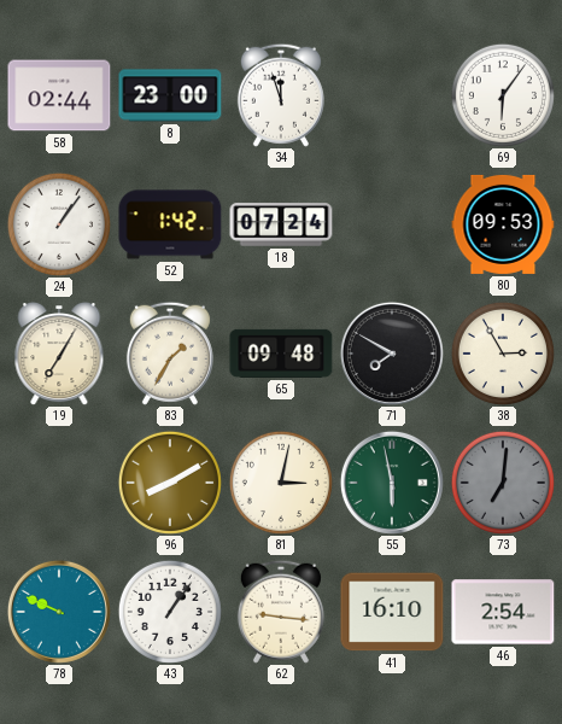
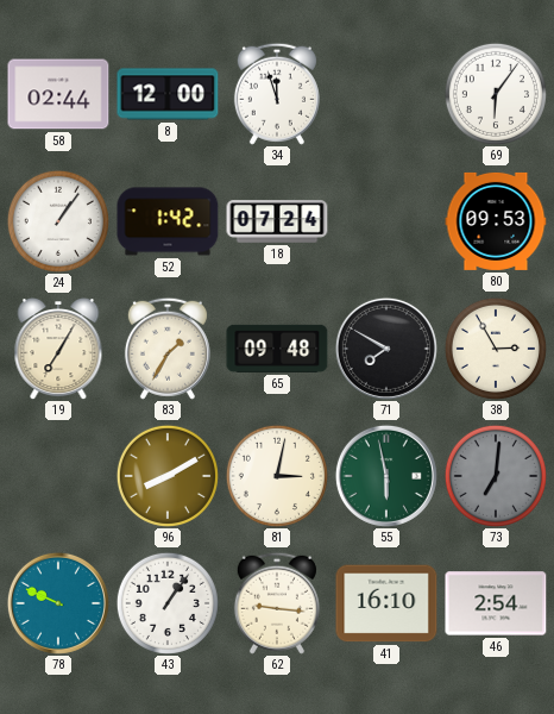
8: 23:00 -> 12:00
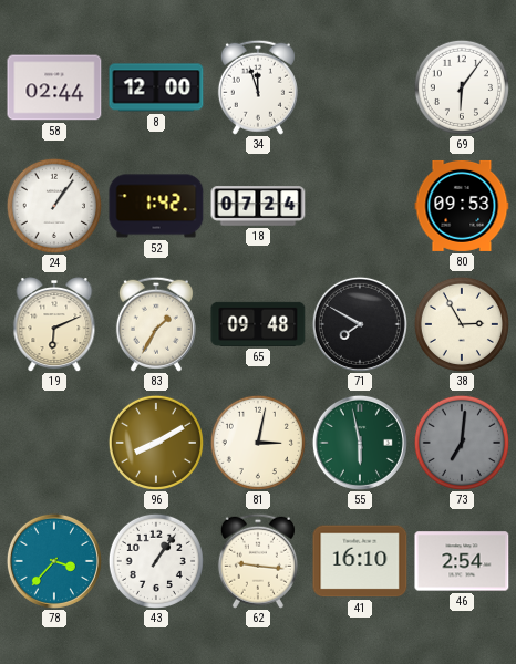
19: 7:05 -> 6:11
78: 9:49 -> 3:37
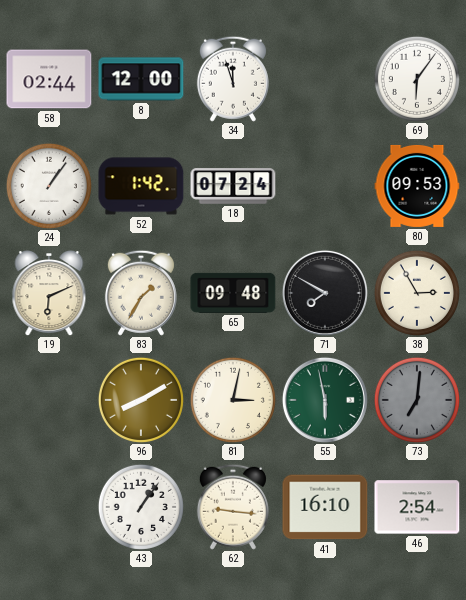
78: 3:37 -> none
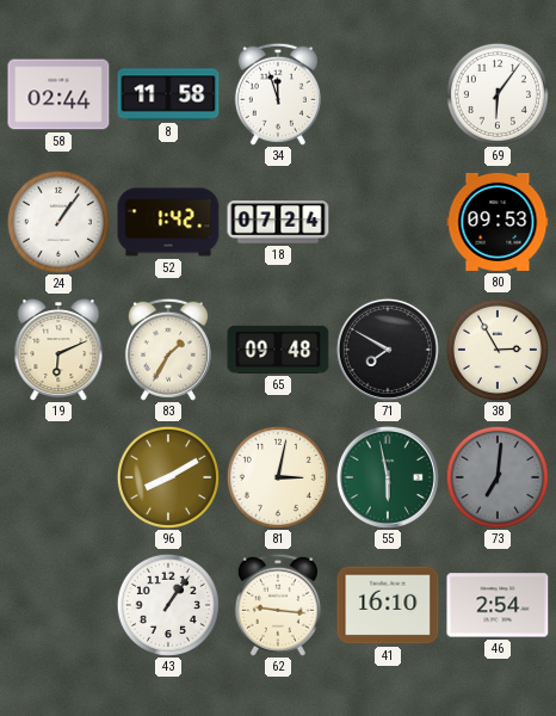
8: 12:00 -> 11:58
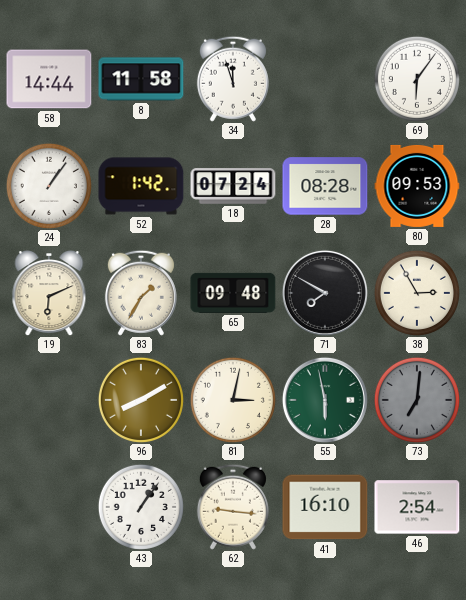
58: 02:44 -> 14:44
28: none -> 08:28
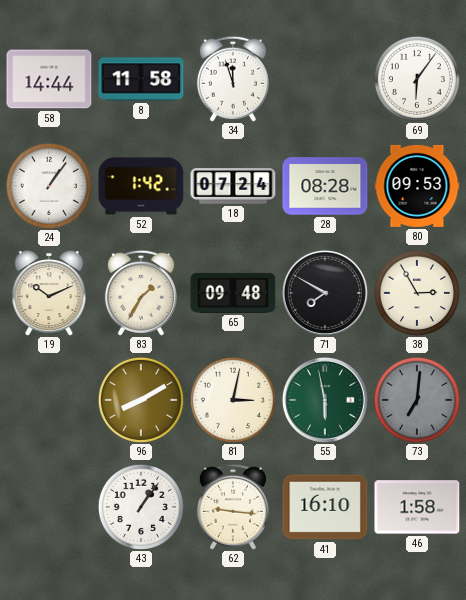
19: 6:11 -> 10:11
46: 2:54 -> 1:58
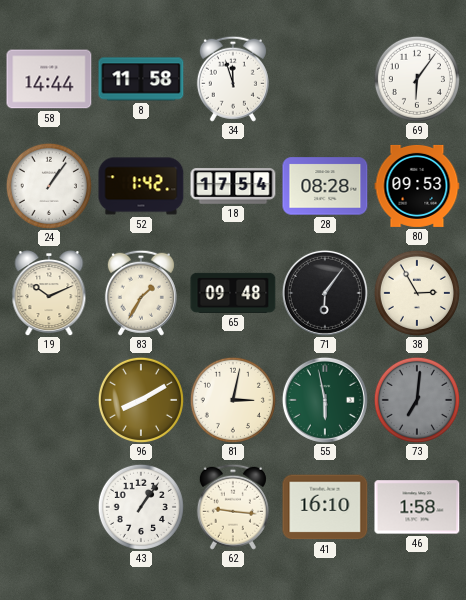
18: 07:24 -> 17:54
71: 7:50 -> 6:06
